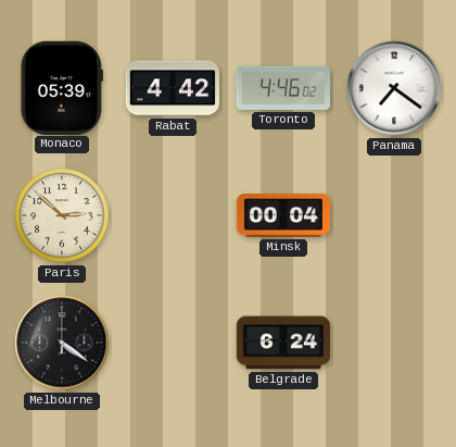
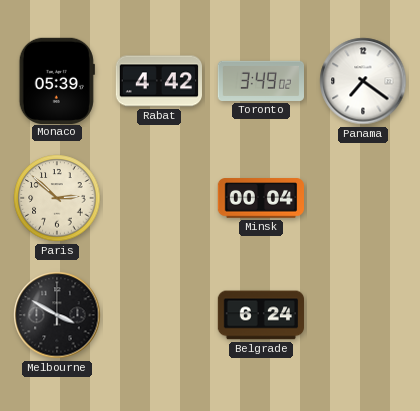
Toronto: 4:46 -> 3:49
Melbourne: 4:21 -> 3:50
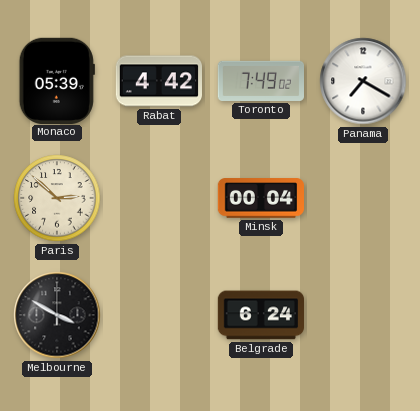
Toronto: 3:49 -> 7:49
Panama: 7:21 -> 7:20
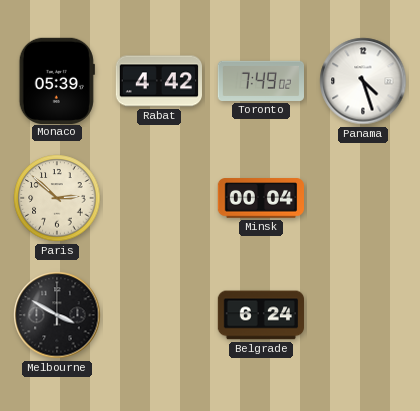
Panama: 7:20 -> 4:27
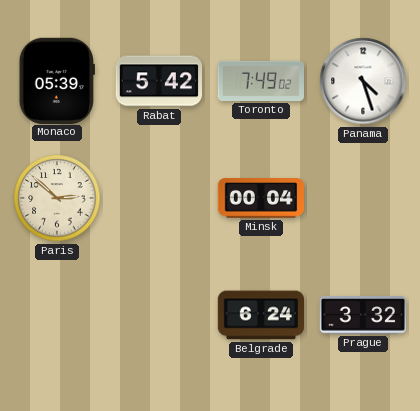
Rabat: 4:42 -> 5:42
Melbourne: 3:50 -> none
Prague: none -> 3:32
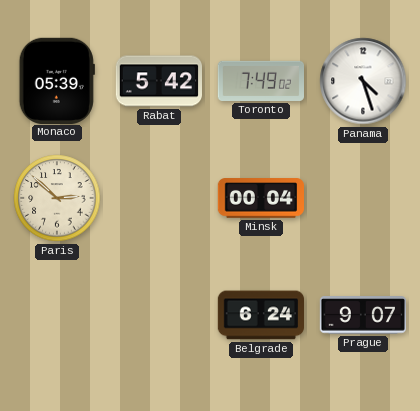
Prague: 3:32 -> 9:07
